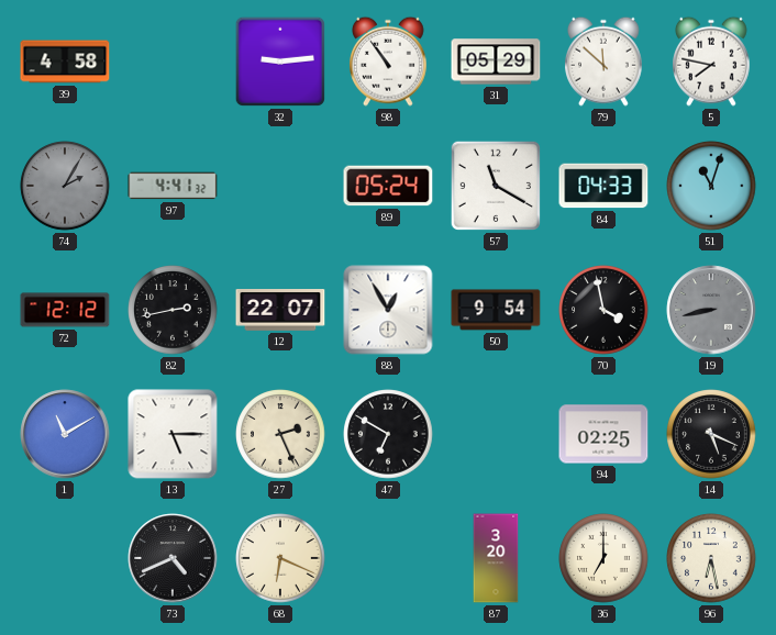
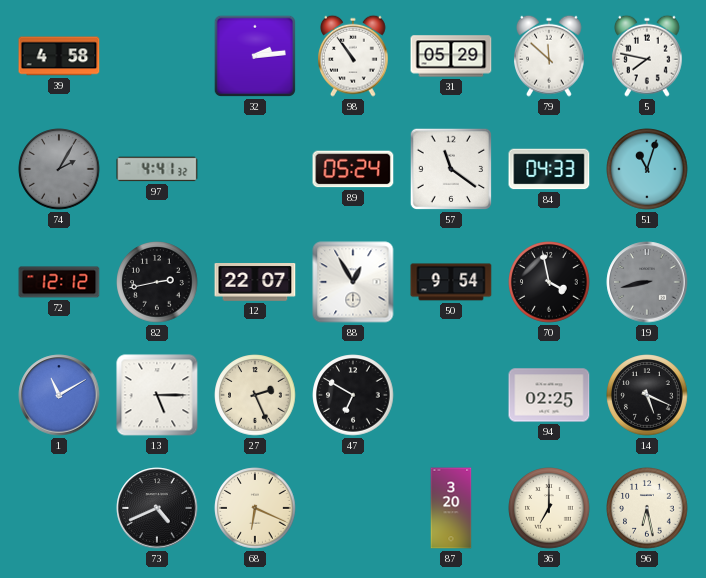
32: 9:14 -> 2:14
57: 11:20 -> 11:21
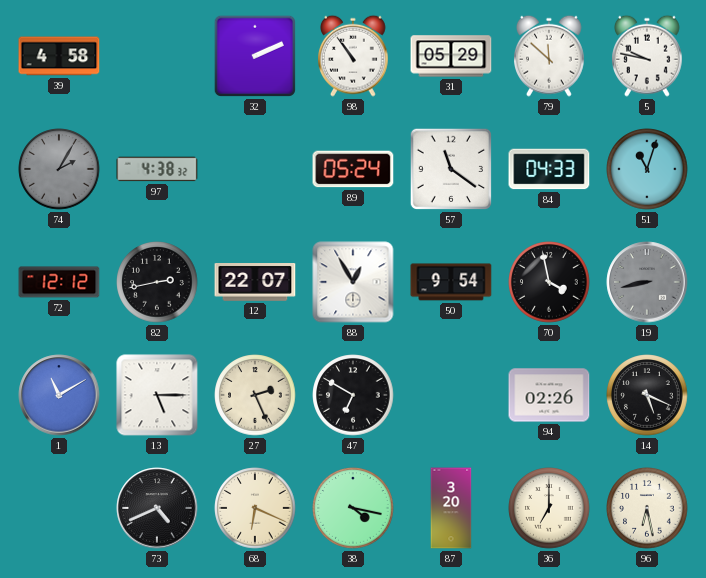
32: 2:14 -> 2:11
5: 7:47 -> 9:47
97: 4:41 -> 4:38
94: 02:25 -> 02:26
38: none -> 4:17
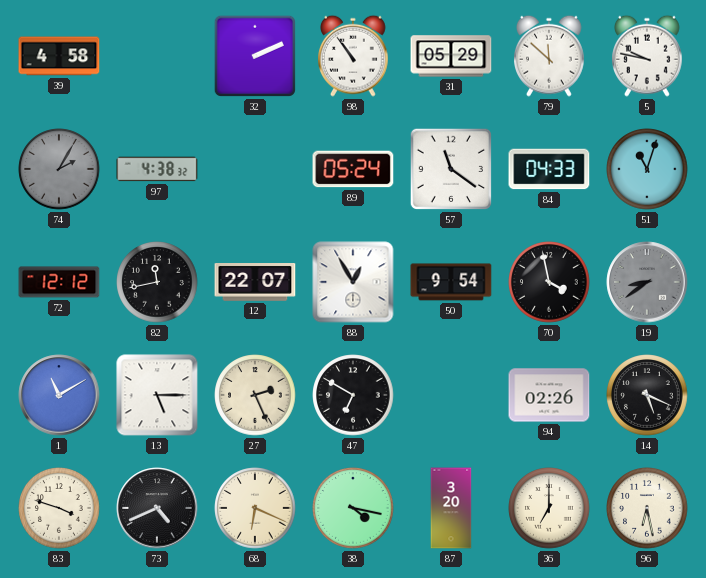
82: 2:43 -> 11:43
19: 8:43 -> 8:39
83: none -> 3:48
